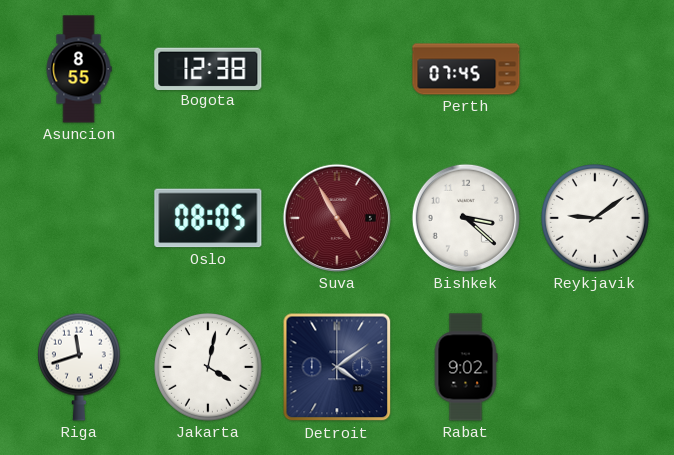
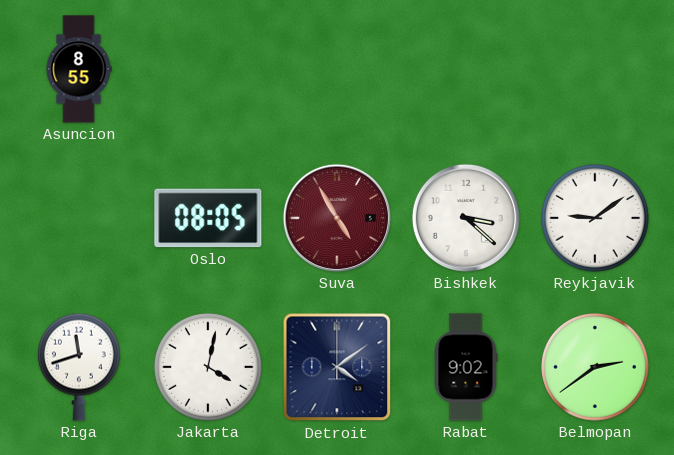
Bogota: 12:38 -> none
Perth: 07:45 -> none
Belmopan: none -> 2:39
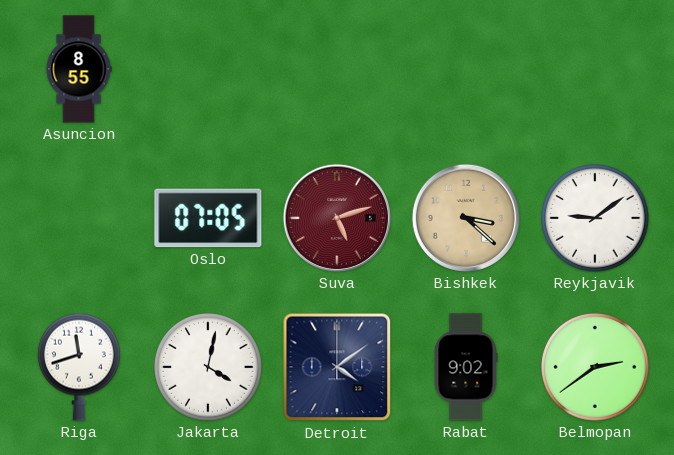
Oslo: 08:05 -> 07:05
Suva: 4:55 -> 5:12
Bishkek dial: white -> champagne
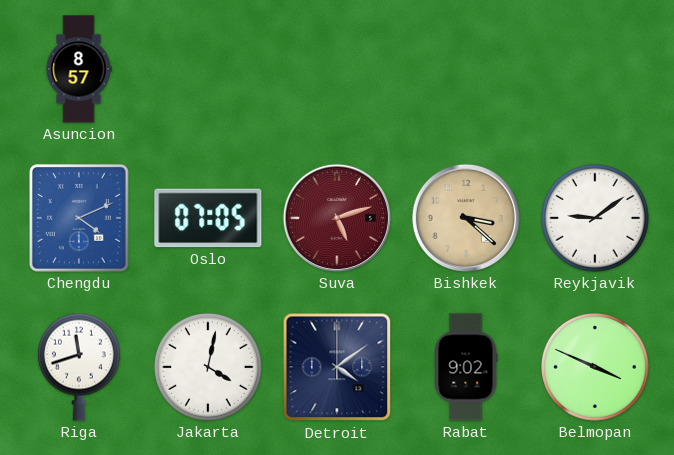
Asuncion: 8:55 -> 8:57
Chengdu: none -> 4:11
Belmopan: 2:39 -> 3:49
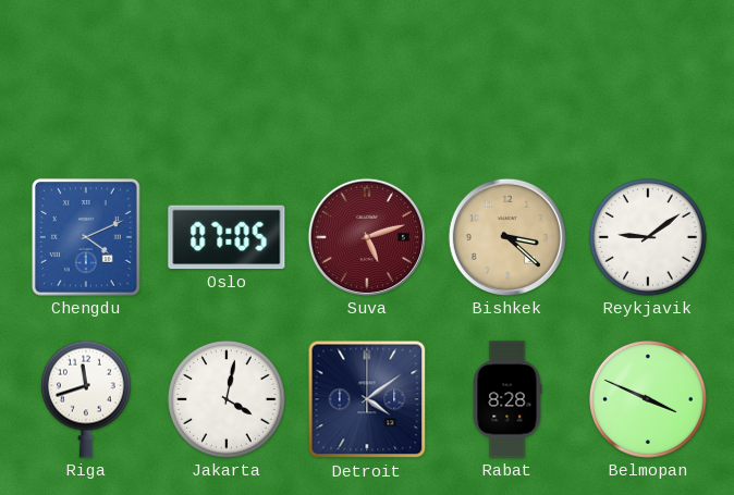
Asuncion: 8:57 -> none
Rabat: 9:02 -> 8:28
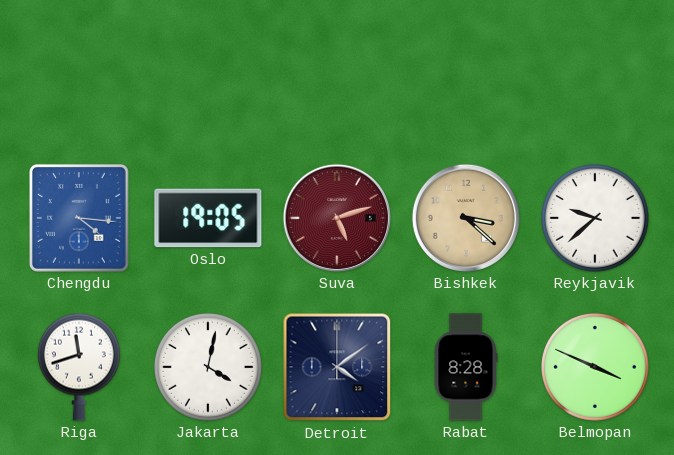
Chengdu: 4:11 -> 4:16
Oslo: 07:05 -> 19:05
Reykjavik: 9:09 -> 9:38
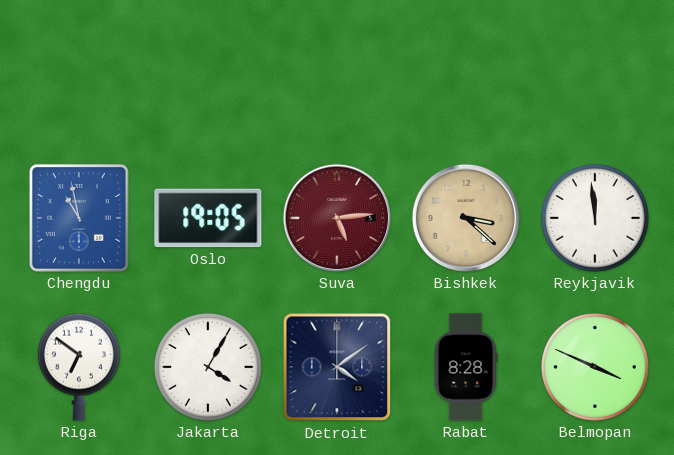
Chengdu: 4:16 -> 10:58
Suva: 5:12 -> 5:14
Reykjavik: 9:38 -> 11:59
Riga: 11:42 -> 6:51
Jakarta: 4:02 -> 4:05
